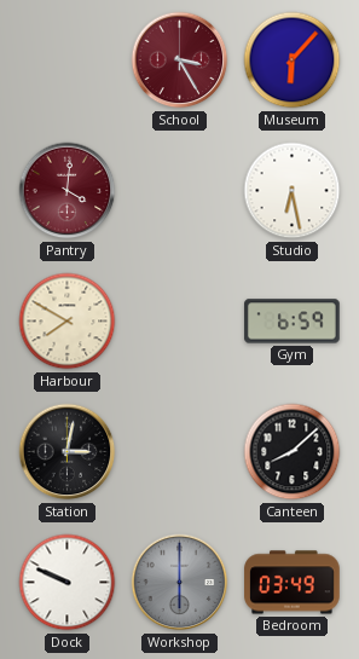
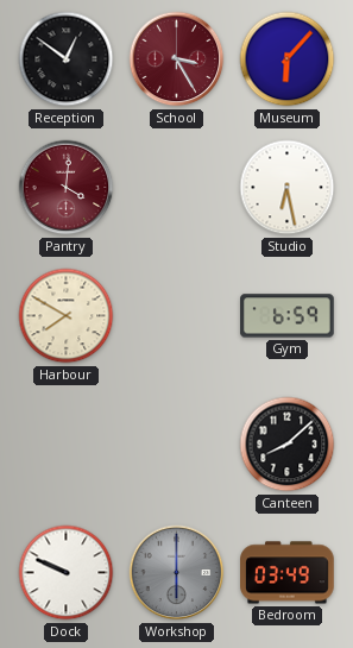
Reception: none -> 12:51
Station: 3:02 -> none
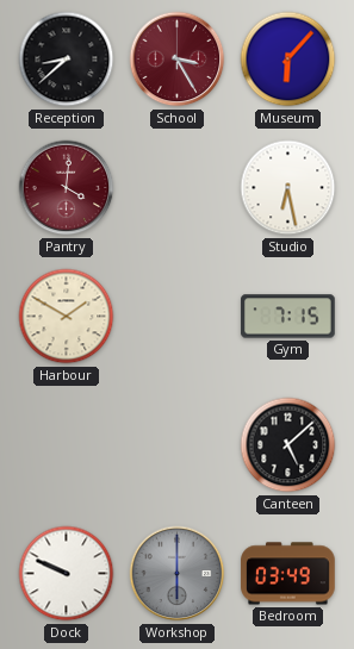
Reception: 12:51 -> 8:38
Harbour: 7:50 -> 1:50
Gym: 6:59 -> 7:15
Canteen: 8:08 -> 5:08
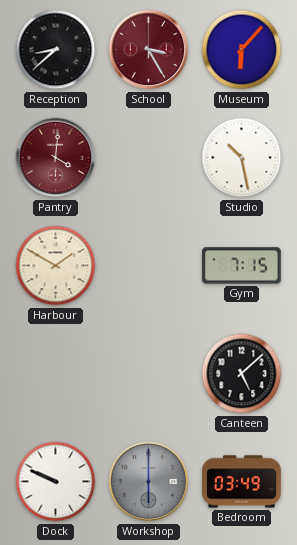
Studio: 6:28 -> 10:28
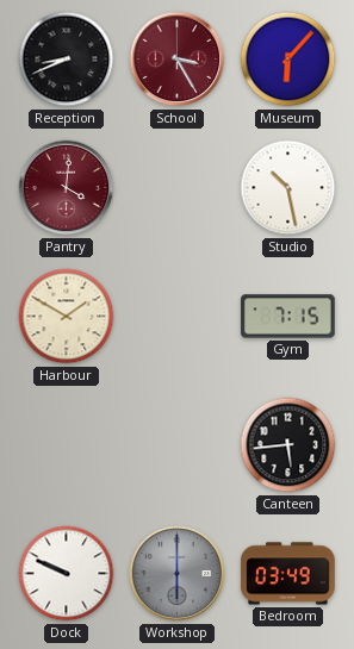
Reception: 8:38 -> 8:41
Canteen: 5:08 -> 5:44
